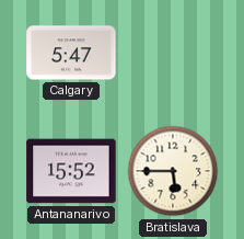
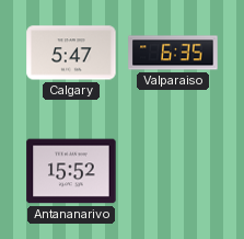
Valparaiso: none -> 6:35
Bratislava: 5:45 -> none
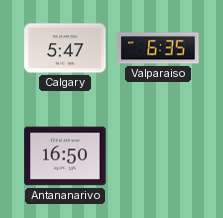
Antananarivo: 15:52 -> 16:50
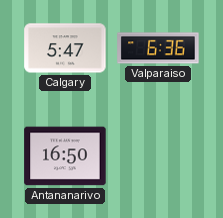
Valparaiso: 6:35 -> 6:36
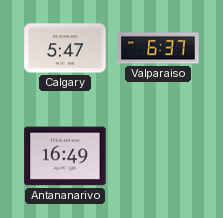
Valparaiso: 6:36 -> 6:37
Antananarivo: 16:50 -> 16:49
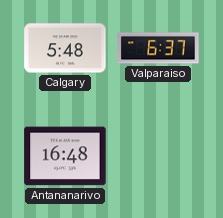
Calgary: 5:47 -> 5:48
Antananarivo: 16:49 -> 16:48
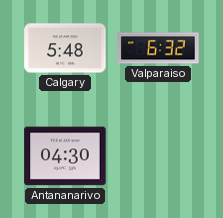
Valparaiso: 6:37 -> 6:32
Antananarivo: 16:48 -> 04:30
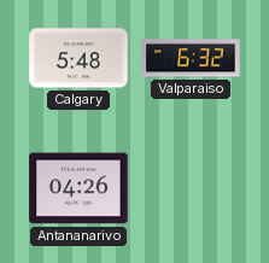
Antananarivo: 04:30 -> 04:26
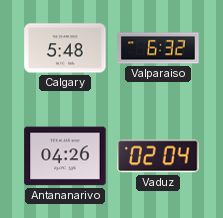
Vaduz: none -> 02:04
